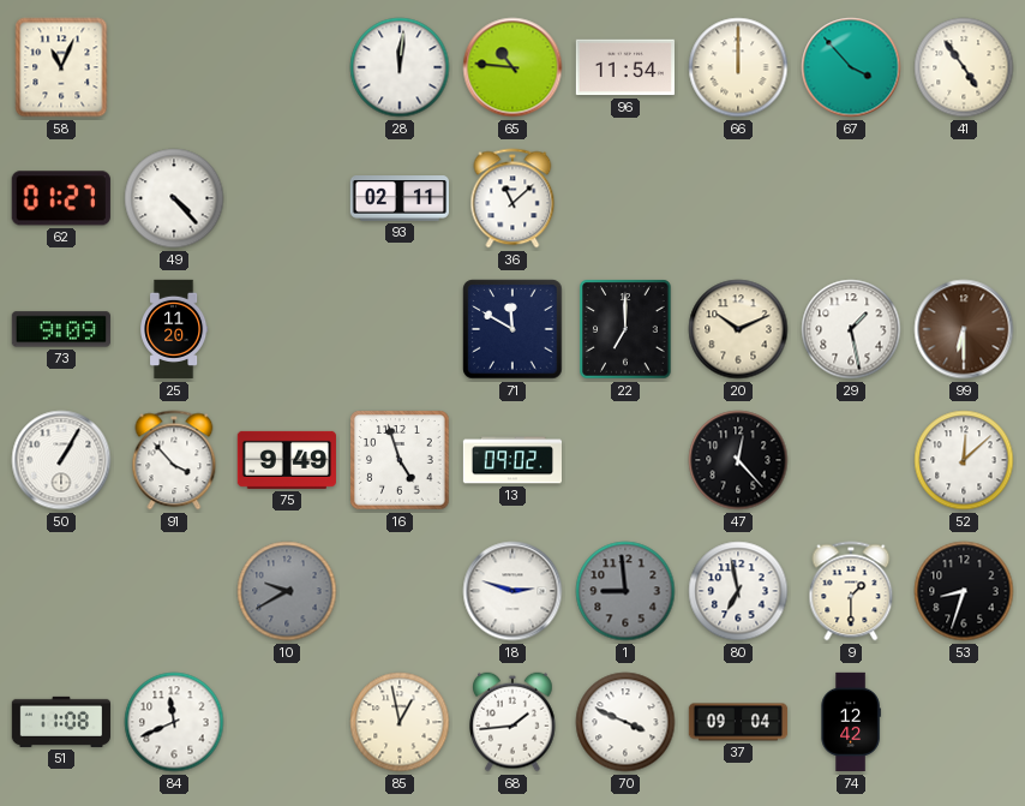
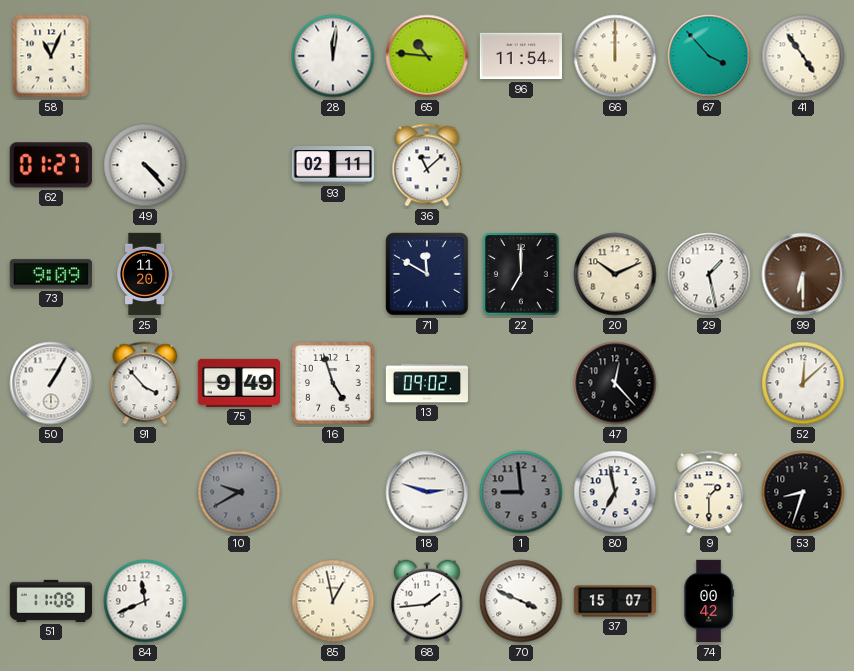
37: 09:04 -> 15:07
74: 12:42 -> 00:42
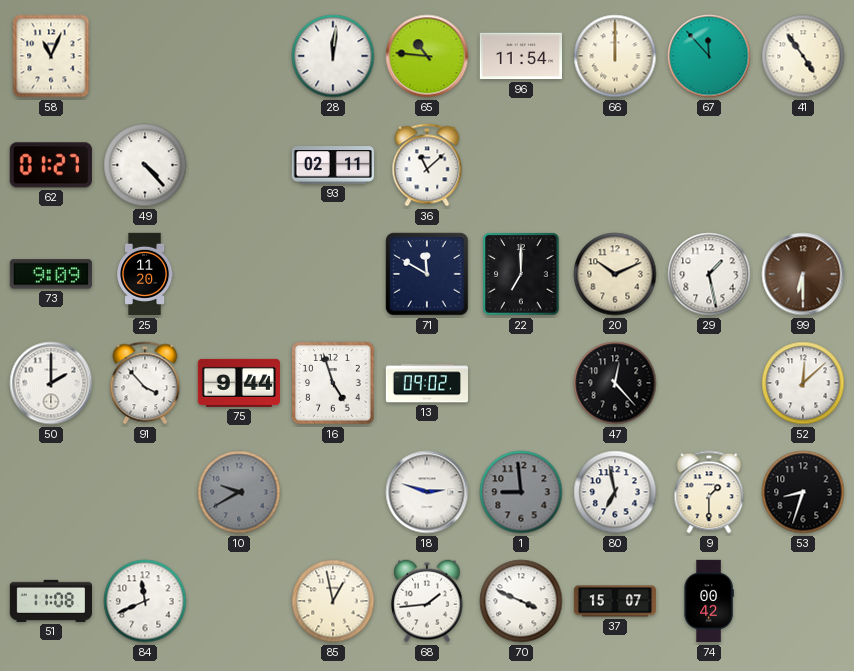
67: 3:53 -> 11:53
50: 1:05 -> 2:00
75: 9:49 -> 9:44
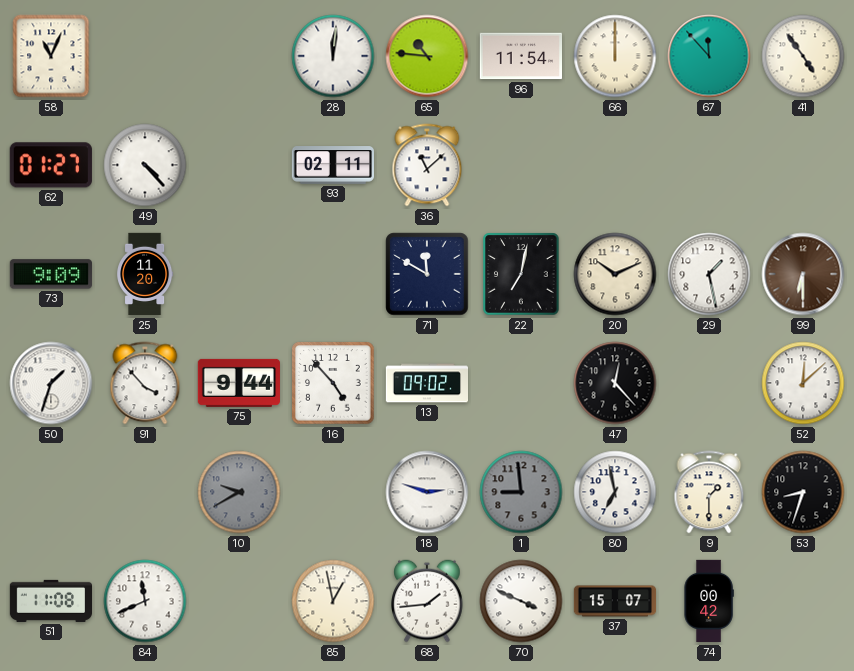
22: 7:00 -> 7:02
50: 2:00 -> 1:33
16: 4:57 -> 4:53
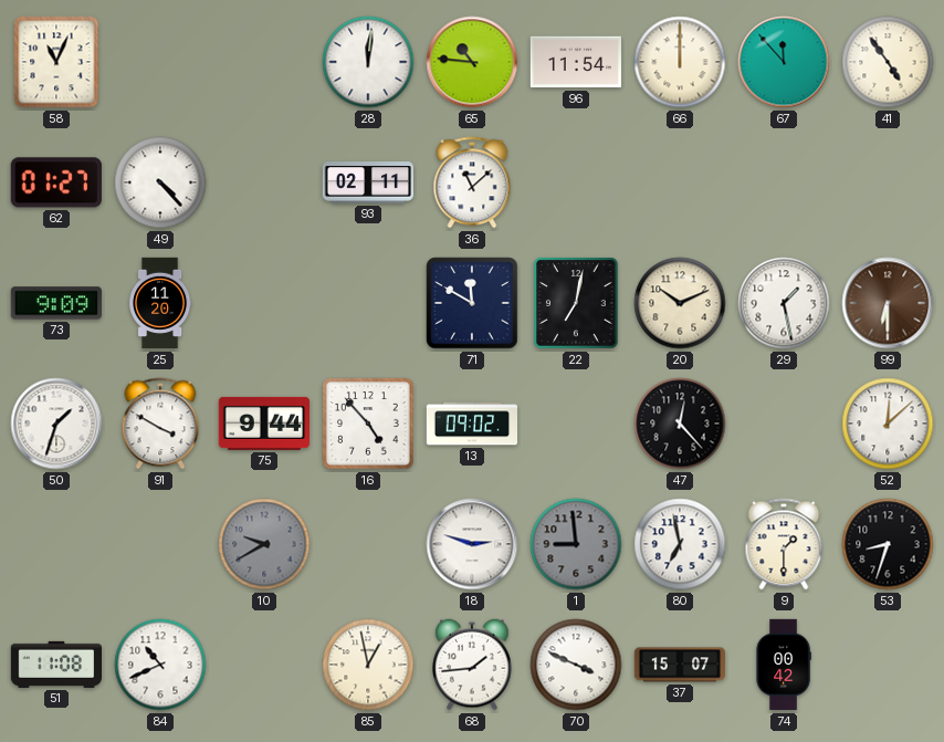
91: 3:53 -> 3:50
84: 11:41 -> 10:41
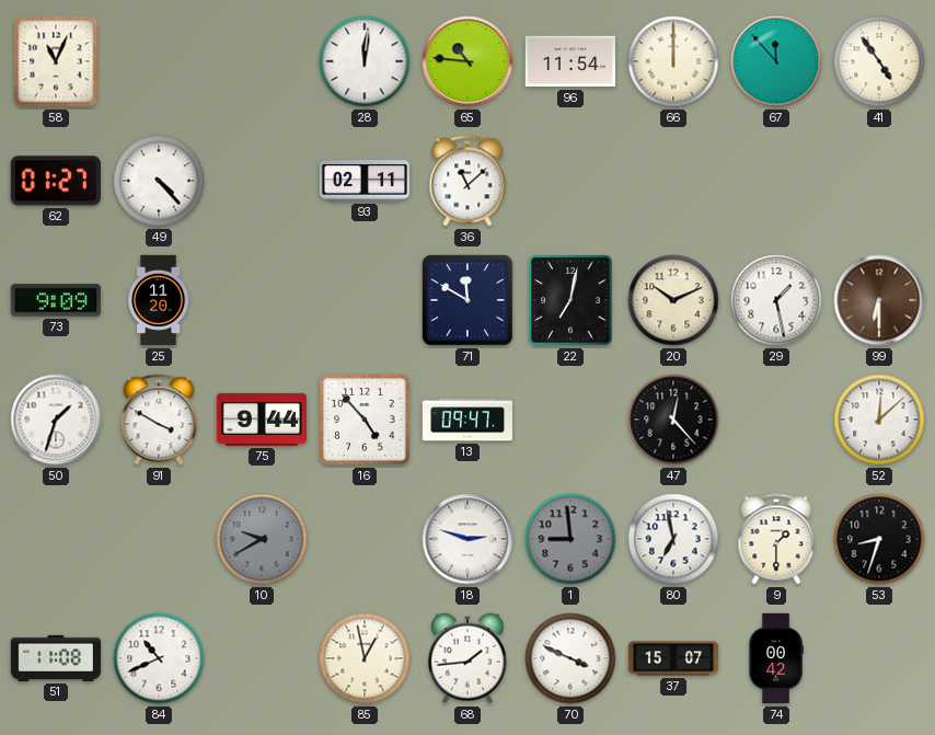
13: 09:02 -> 09:47
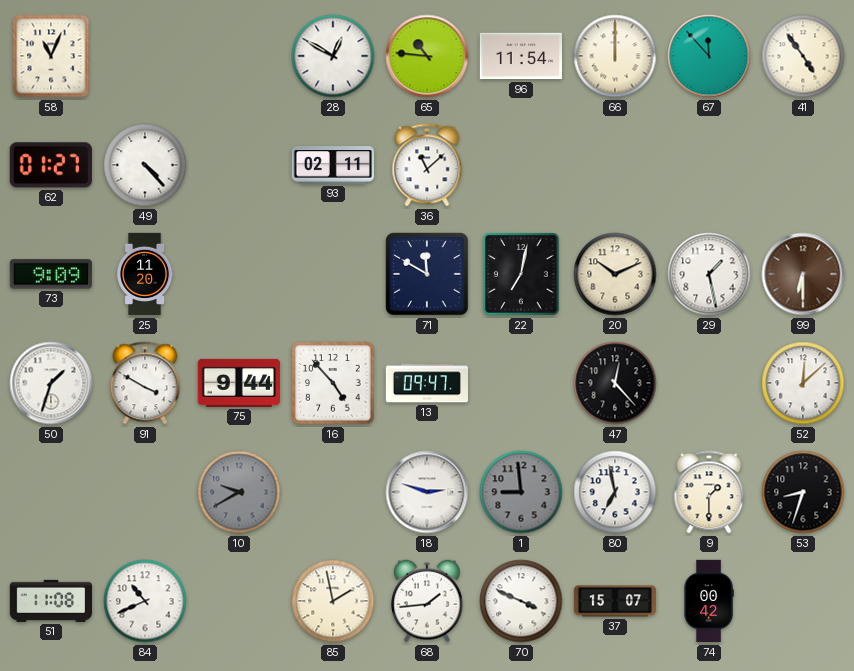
28: 12:01 -> 12:50
85: 12:58 -> 1:58
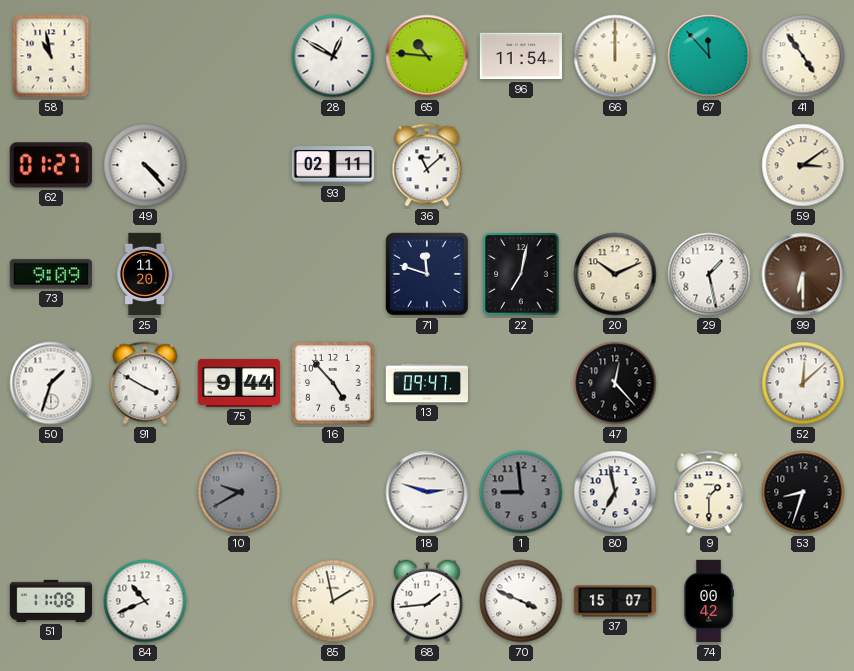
58: 11:04 -> 10:58
59: none -> 3:09
71: 11:50 -> 11:48
